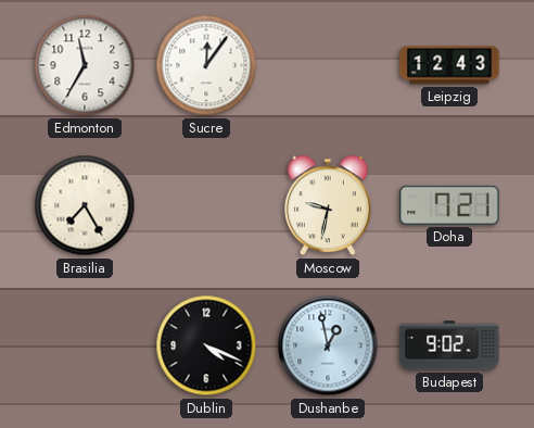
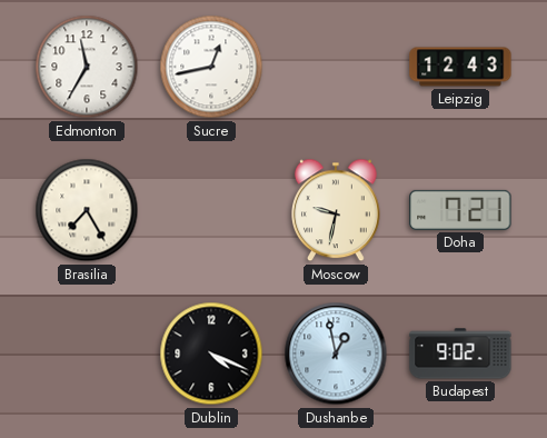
Sucre: 12:06 -> 12:43
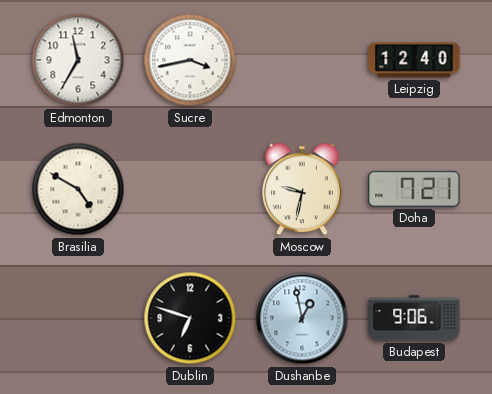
Sucre: 12:43 -> 3:43
Leipzig: 12:43 -> 12:40
Brasilia: 7:25 -> 4:50
Dublin: 4:19 -> 6:48
Budapest: 9:02 -> 9:06
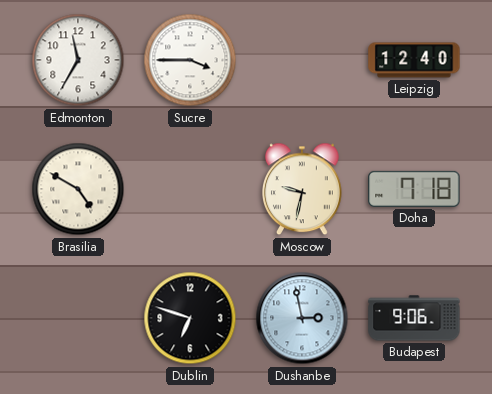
Sucre: 3:43 -> 3:45
Doha: 7:21 -> 7:18
Dushanbe: 12:58 -> 2:58
